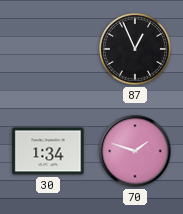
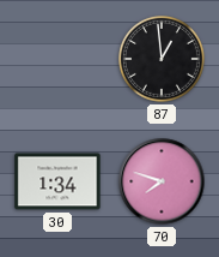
87: 12:56 -> 12:59
70: 1:48 -> 7:48
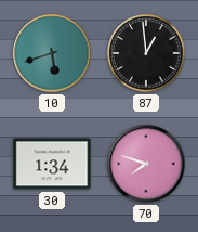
10: none -> 5:42
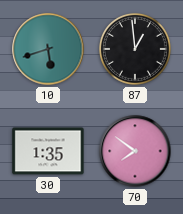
30: 1:34 -> 1:35
70: 7:48 -> 7:51
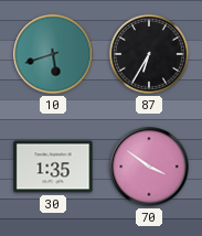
87: 12:59 -> 6:35
70: 7:51 -> 3:51
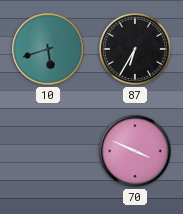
30: 1:35 -> none
70: 3:51 -> 3:49
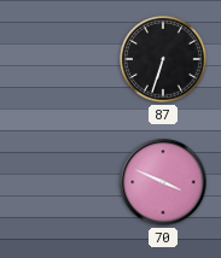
10: 5:42 -> none
87: 6:35 -> 6:33
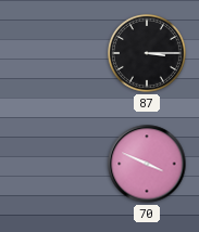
87: 6:33 -> 3:15
